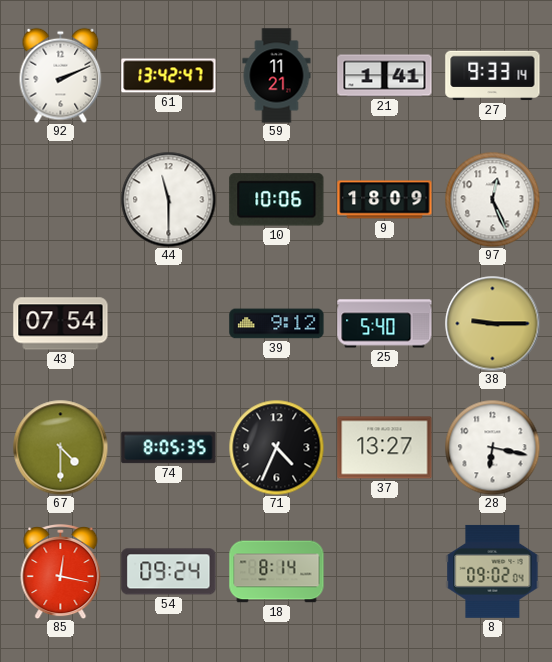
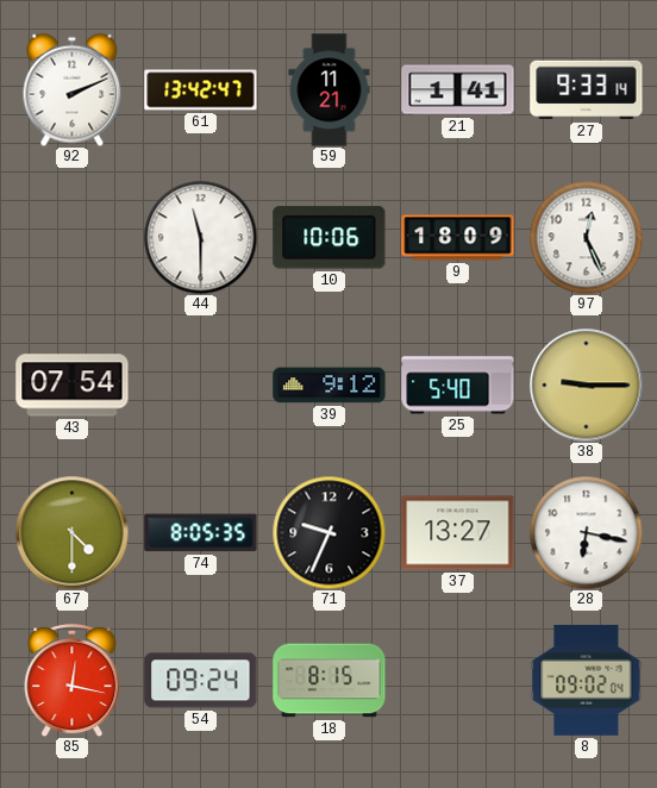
71: 4:34 -> 9:34
18: 8:14 -> 8:15
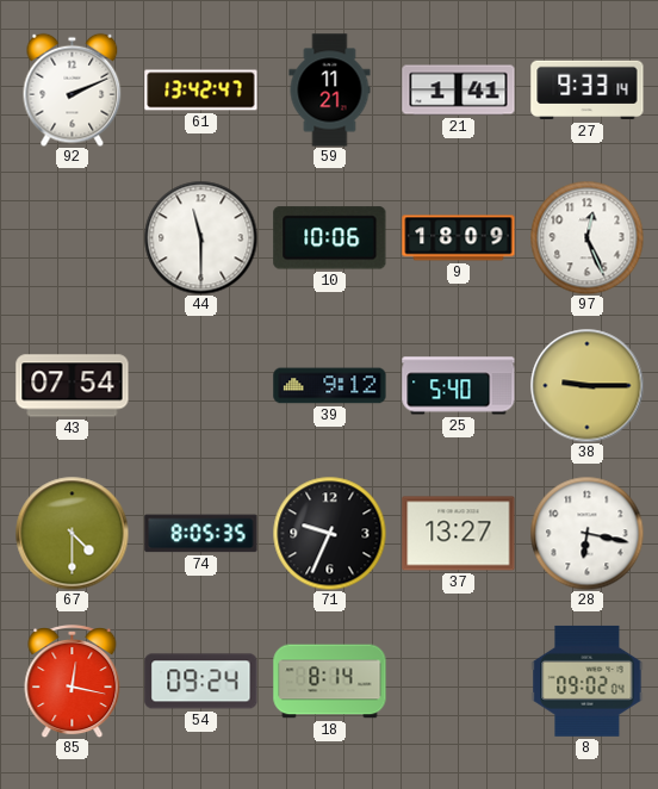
18: 8:15 -> 8:14
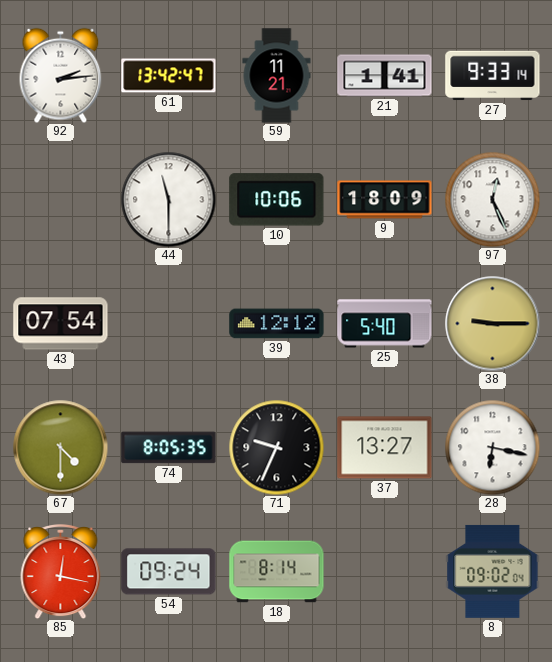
92: 2:11 -> 2:14
39: 9:12 -> 12:12
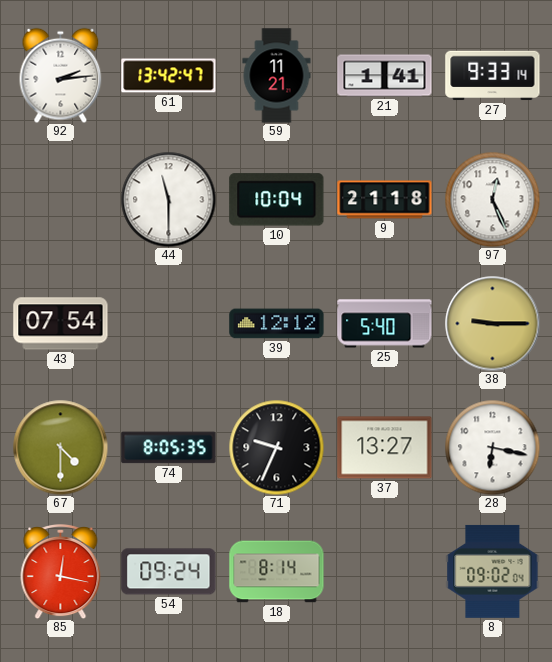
10: 10:06 -> 10:04
9: 18:09 -> 21:18
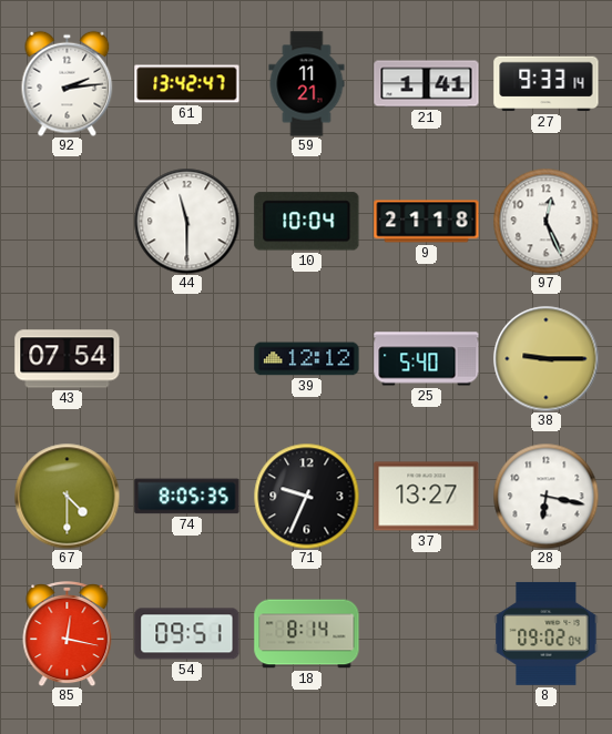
54: 09:24 -> 09:51
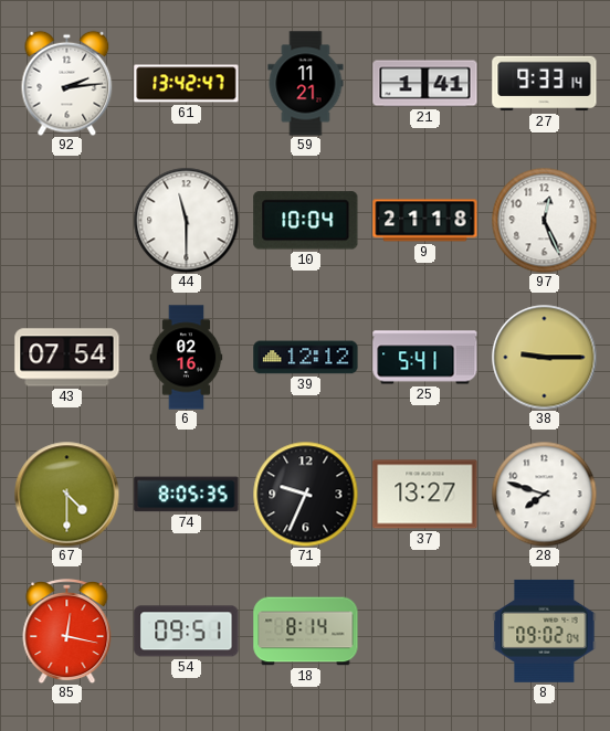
6: none -> 02:16
25: 5:40 -> 5:41
28: 6:17 -> 7:48
